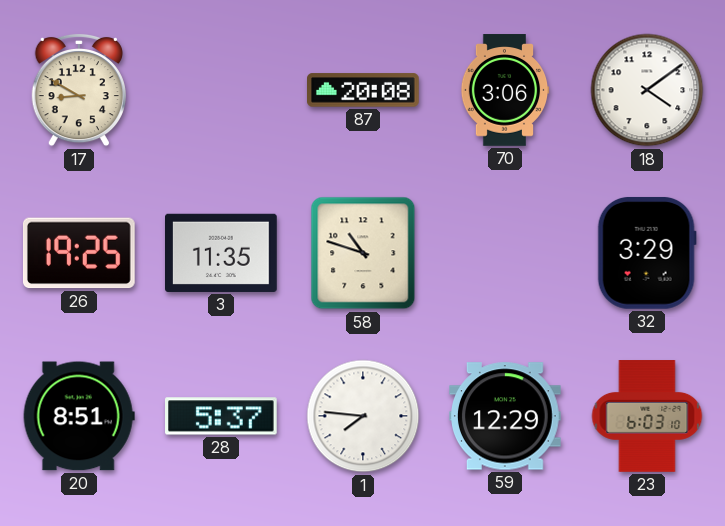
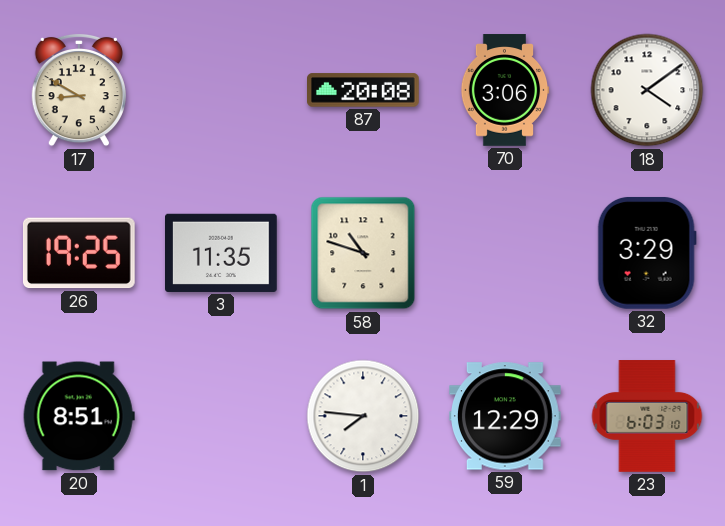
28: 5:37 -> none
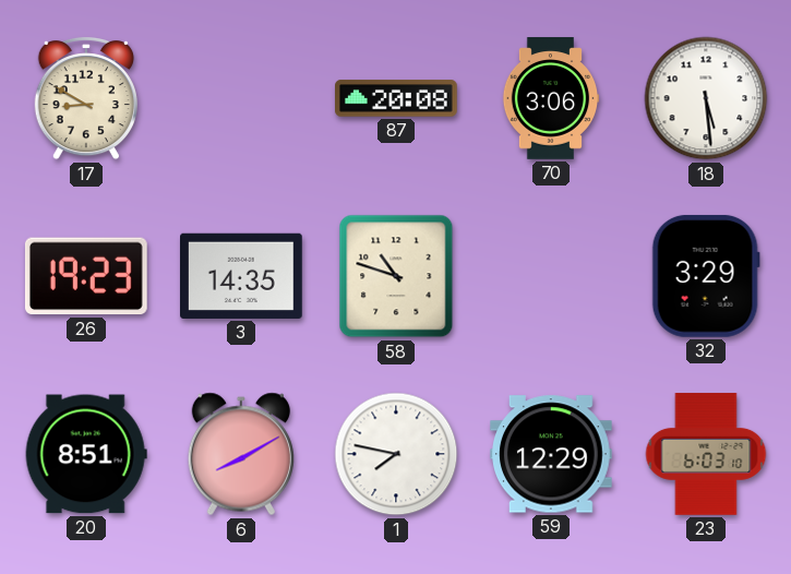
18: 4:09 -> 5:29
26: 19:25 -> 19:23
3: 11:35 -> 14:35
6: none -> 8:10
1: 7:46 -> 7:47
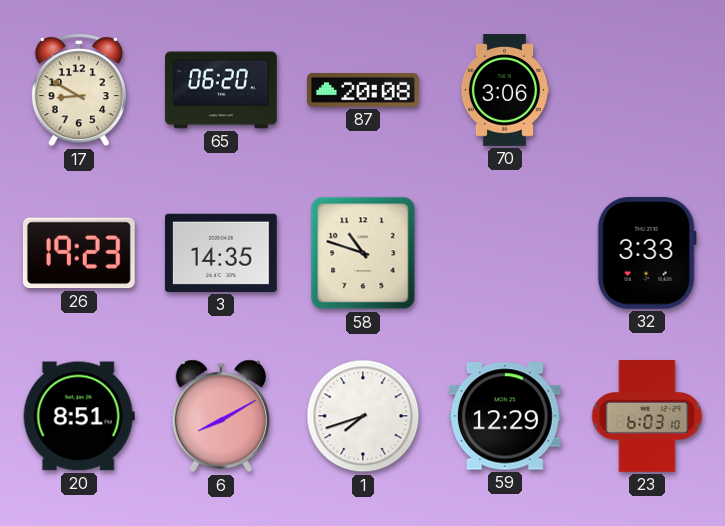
65: none -> 06:20
18: 5:29 -> none
32: 3:29 -> 3:33
1: 7:47 -> 7:42
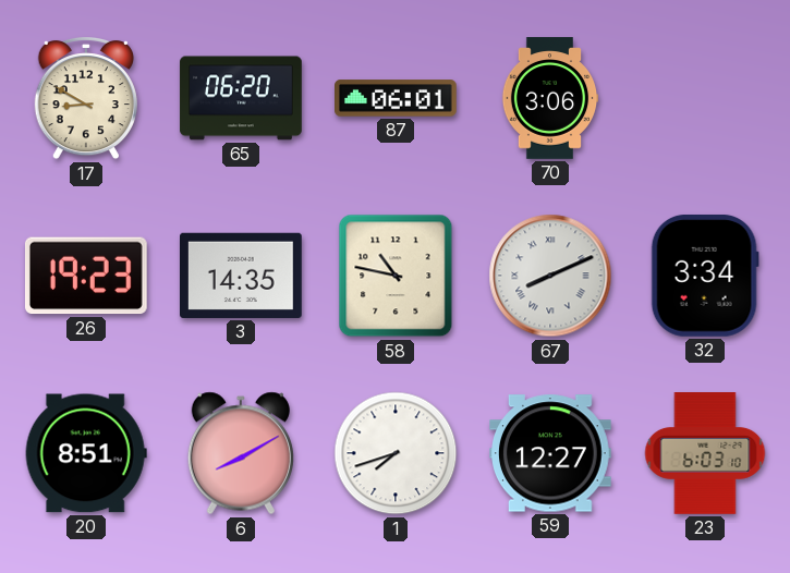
87: 20:08 -> 06:01
58: 10:48 -> 10:47
67: none -> 8:11
32: 3:33 -> 3:34
59: 12:29 -> 12:27
